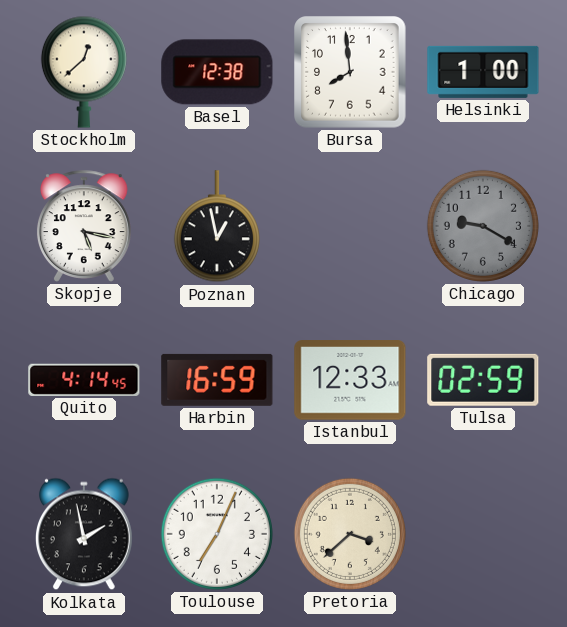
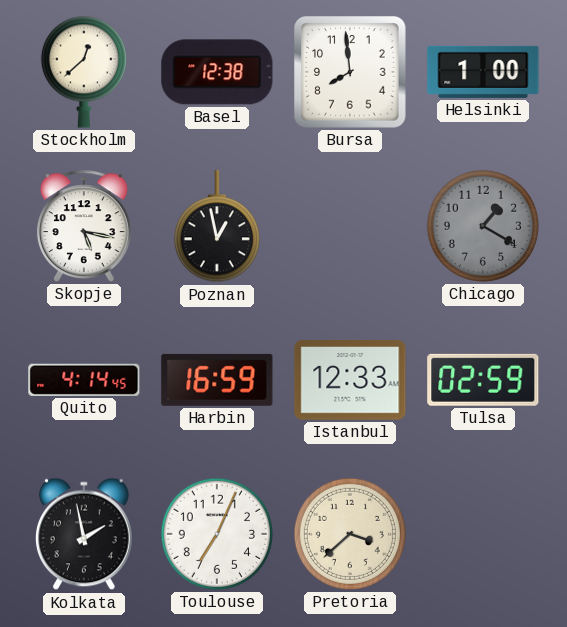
Chicago: 9:20 -> 1:20
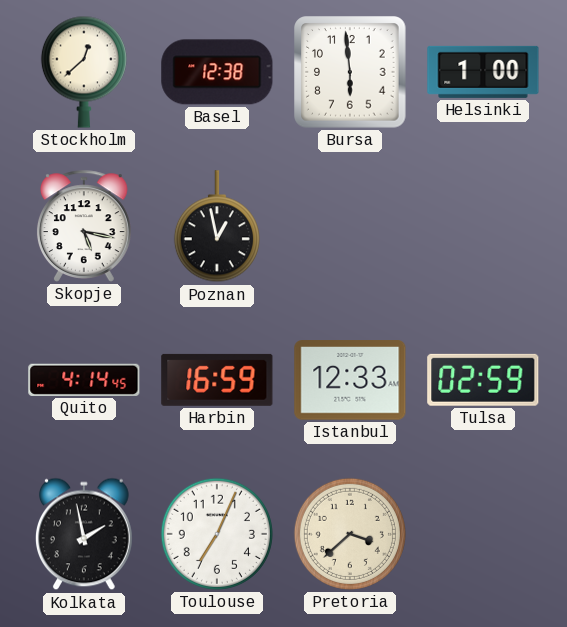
Bursa: 7:59 -> 5:59
Chicago: 1:20 -> none
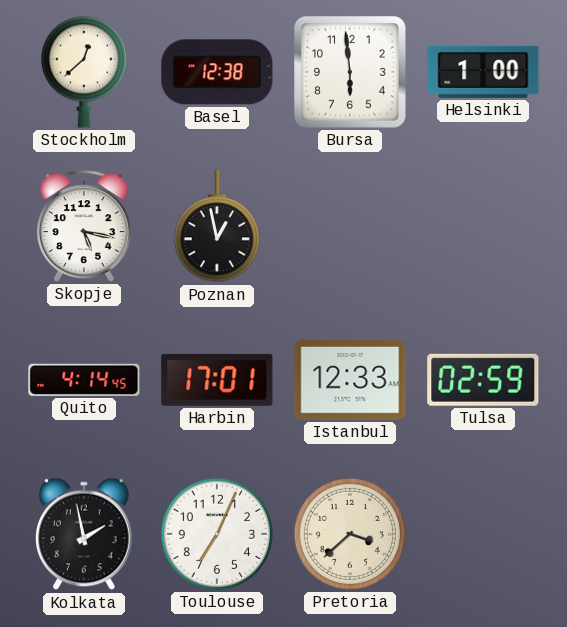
Harbin: 16:59 -> 17:01
